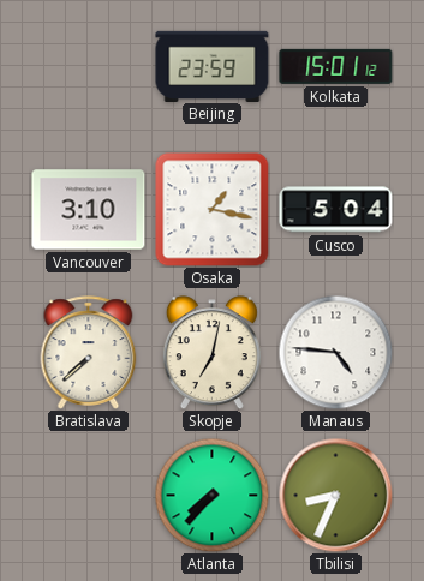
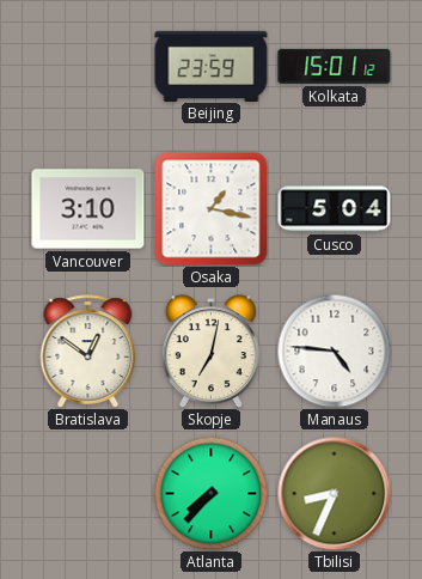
Bratislava: 7:38 -> 12:51
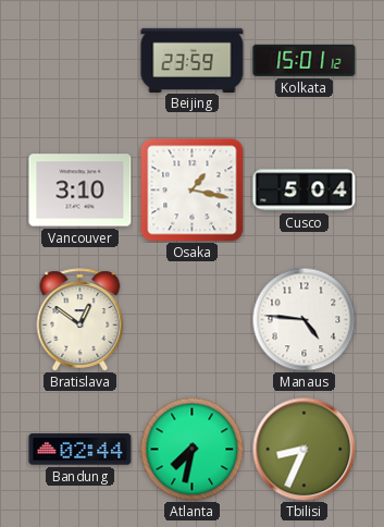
Skopje: 7:02 -> none
Bandung: none -> 02:44
Atlanta: 7:37 -> 7:32
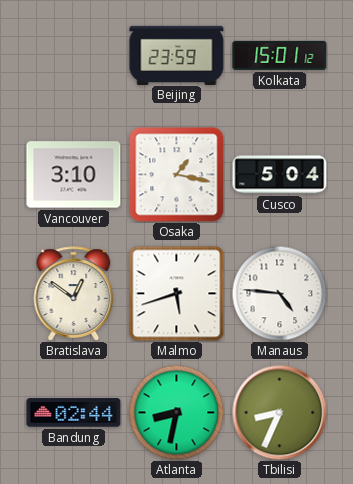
Malmo: none -> 5:42
Atlanta: 7:32 -> 8:32
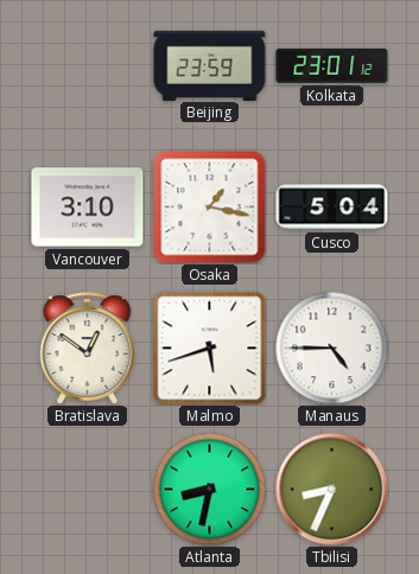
Kolkata: 15:01 -> 23:01
Manaus: 4:46 -> 4:45
Bandung: 02:44 -> none
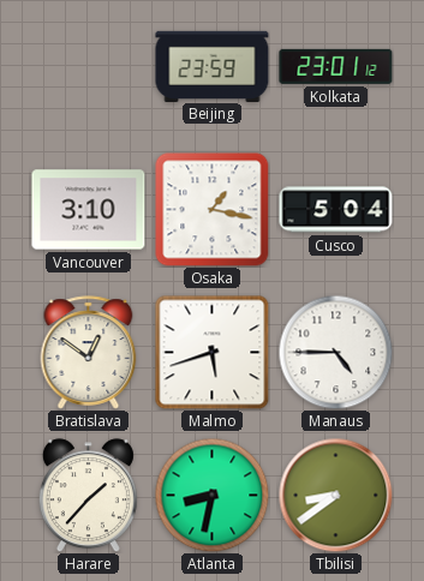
Harare: none -> 1:37
Tbilisi: 8:34 -> 8:39
